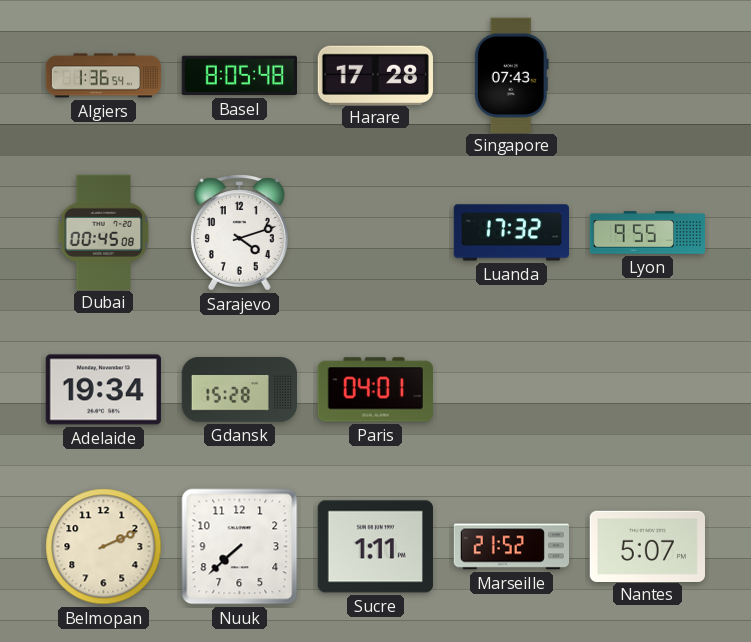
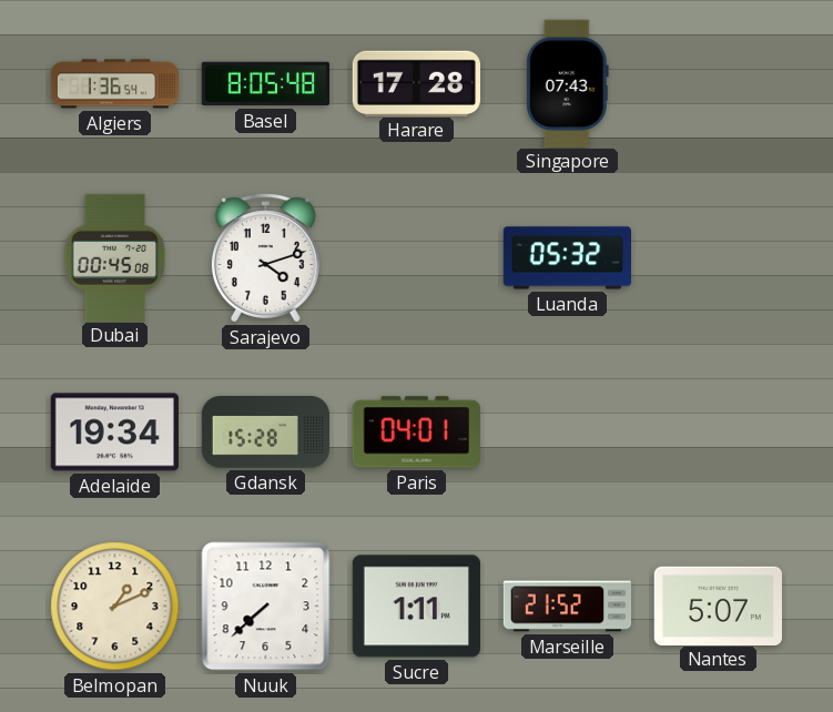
Luanda: 17:32 -> 05:32
Lyon: 9:55 -> none
Belmopan: 2:11 -> 1:11
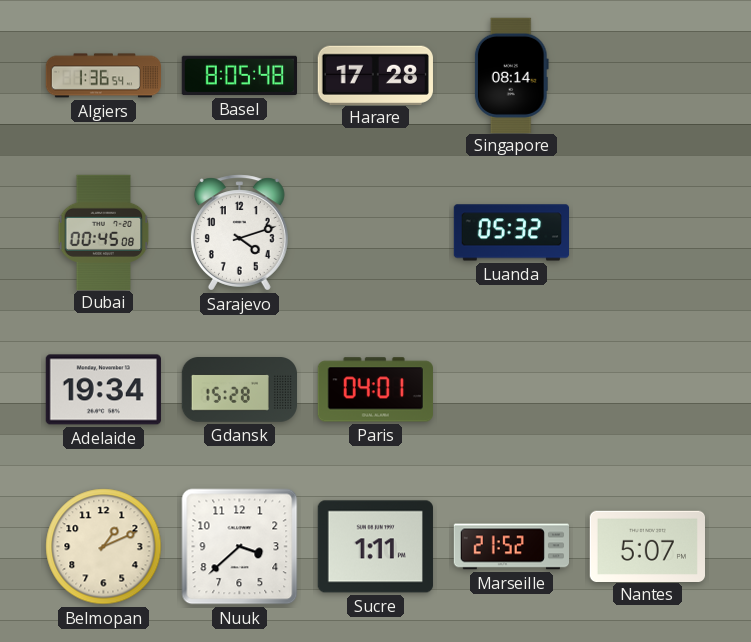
Singapore: 07:43 -> 08:14
Nuuk: 7:38 -> 3:38
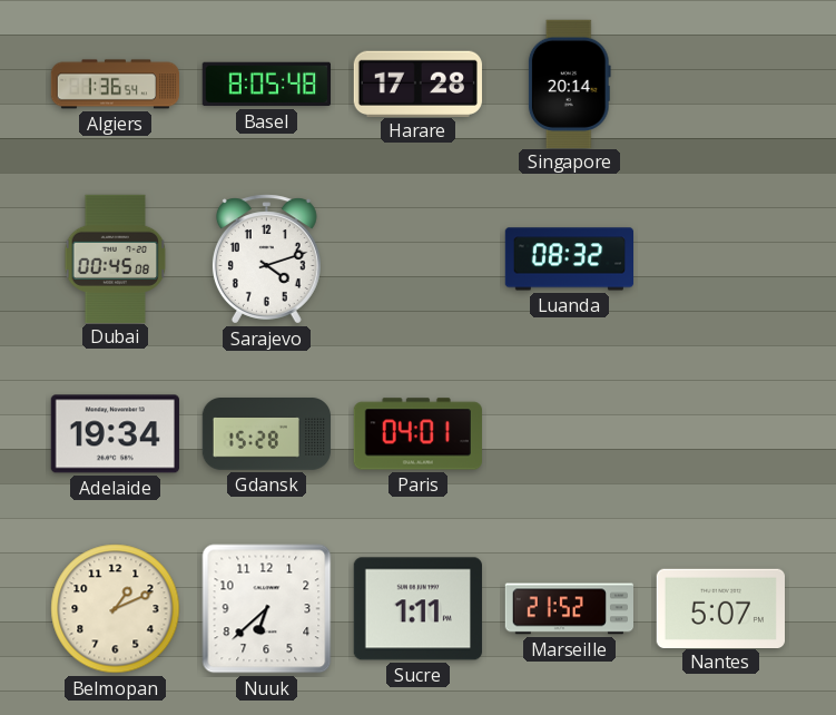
Singapore: 08:14 -> 20:14
Luanda: 05:32 -> 08:32
Nuuk: 3:38 -> 6:38
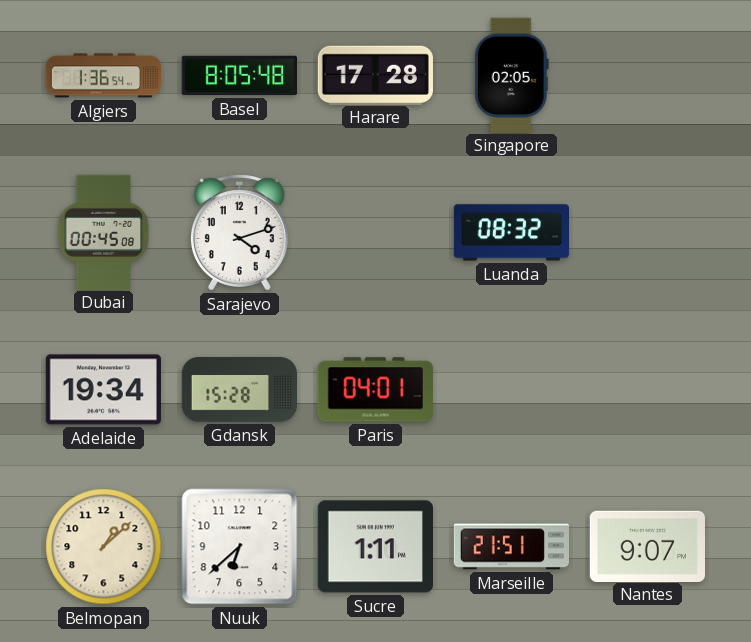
Singapore: 20:14 -> 02:05
Belmopan: 1:11 -> 1:08
Marseille: 21:52 -> 21:51
Nantes: 5:07 -> 9:07
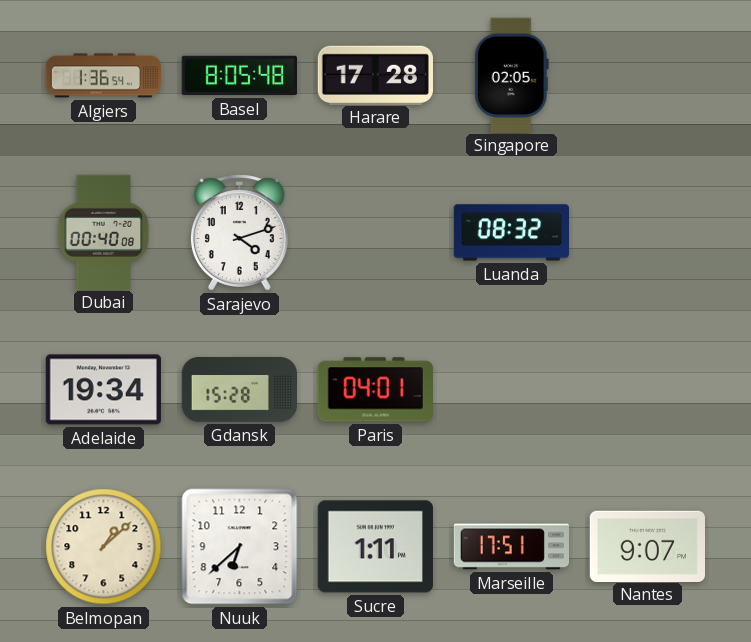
Dubai: 00:45 -> 00:40
Marseille: 21:51 -> 17:51
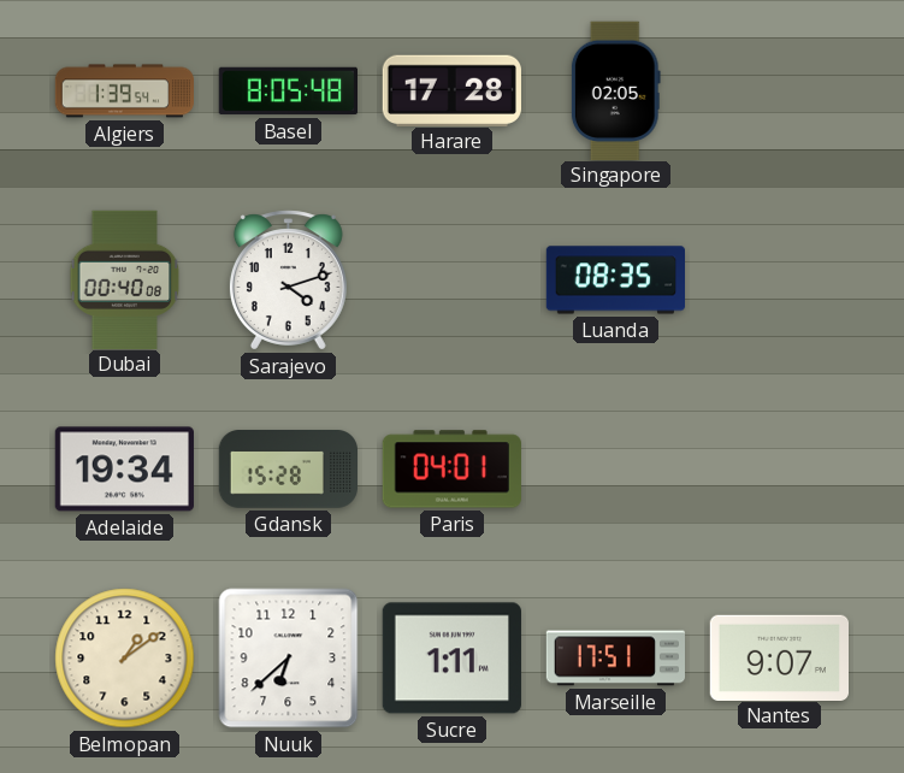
Algiers: 1:36 -> 1:39
Luanda: 08:32 -> 08:35
Belmopan: 1:08 -> 1:09
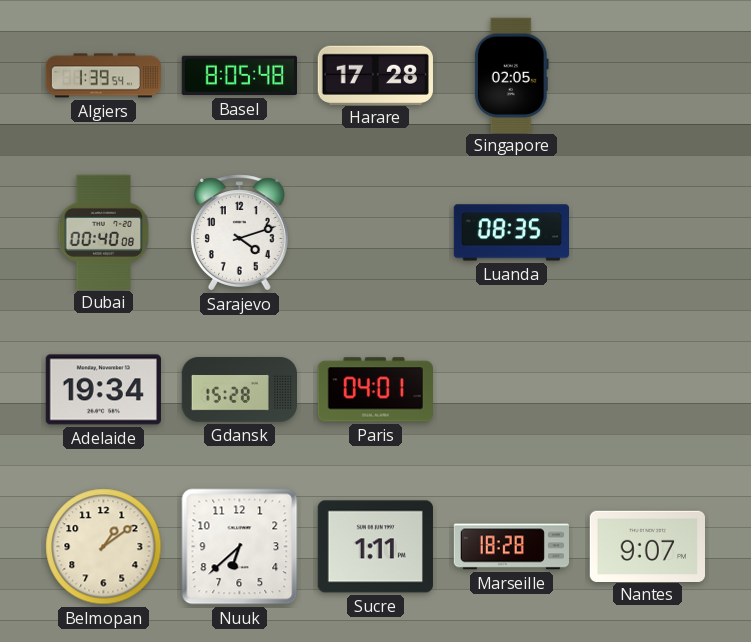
Marseille: 17:51 -> 18:28
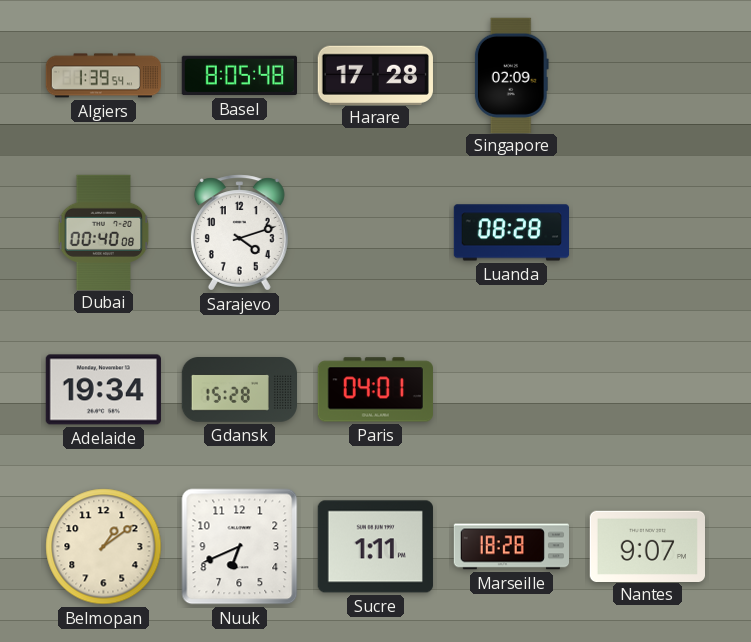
Singapore: 02:05 -> 02:09
Luanda: 08:35 -> 08:28
Nuuk: 6:38 -> 6:41
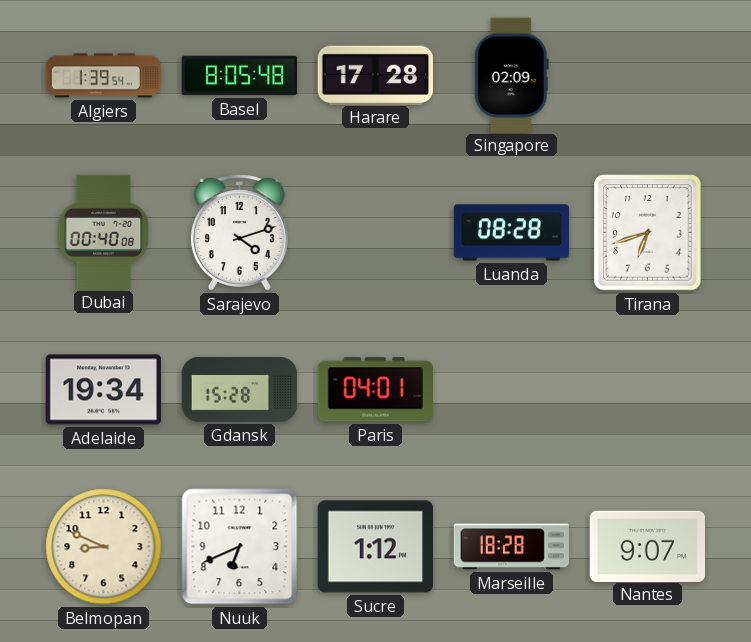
Tirana: none -> 6:42
Belmopan: 1:09 -> 8:49
Sucre: 1:11 -> 1:12
